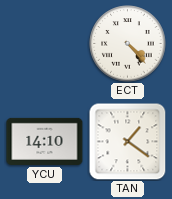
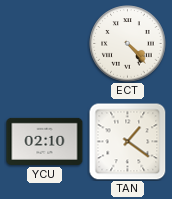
YCU: 14:10 -> 02:10
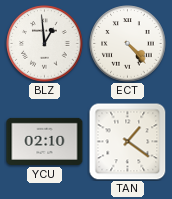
BLZ: none -> 12:59
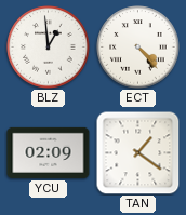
YCU: 02:10 -> 02:09
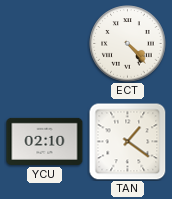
BLZ: 12:59 -> none
YCU: 02:09 -> 02:10
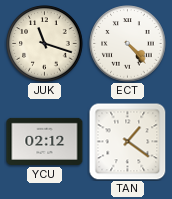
JUK: none -> 11:18
YCU: 02:10 -> 02:12
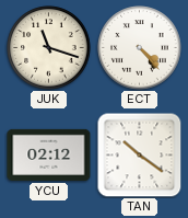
TAN: 1:21 -> 10:21
